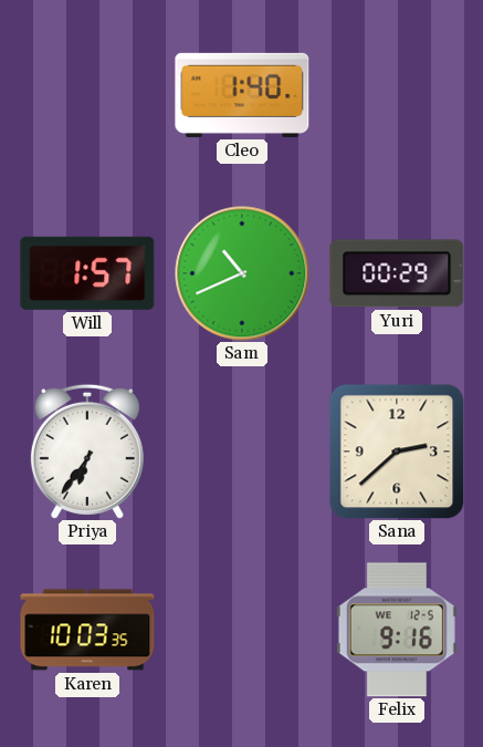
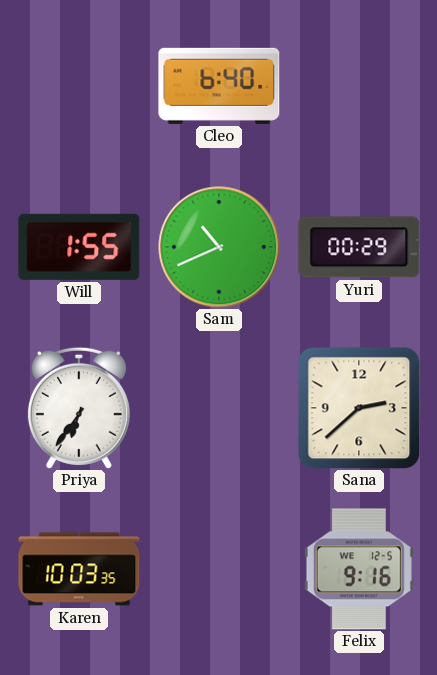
Cleo: 1:40 -> 6:40
Will: 1:57 -> 1:55
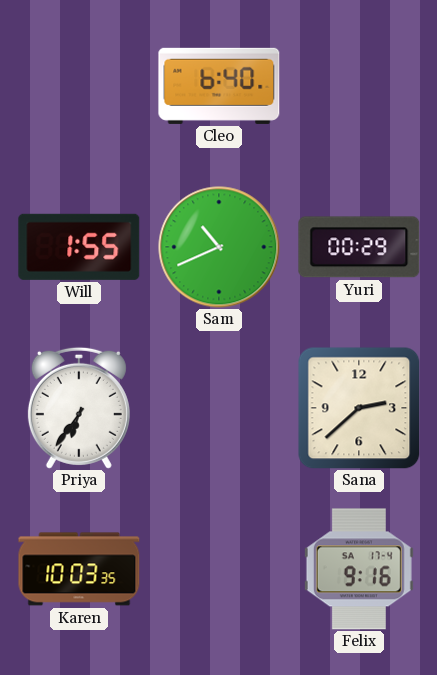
Felix date: WE 12-5 -> SA 17-4
